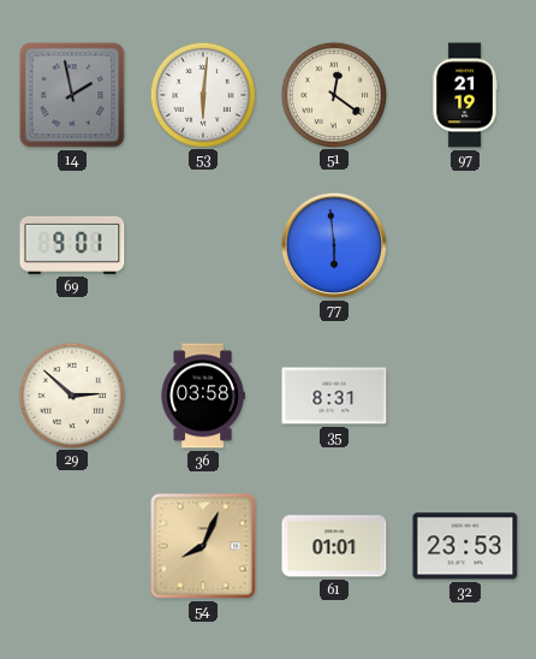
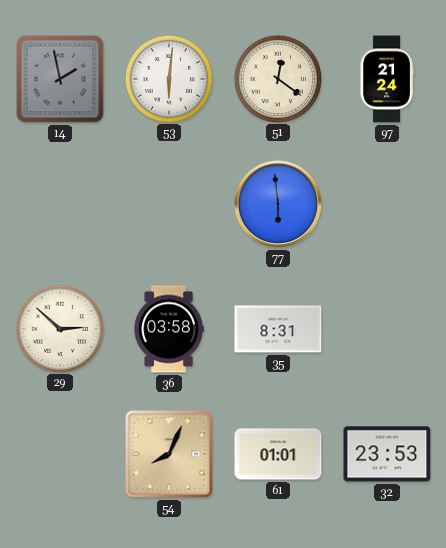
97: 21:19 -> 21:24
69: 9:01 -> none
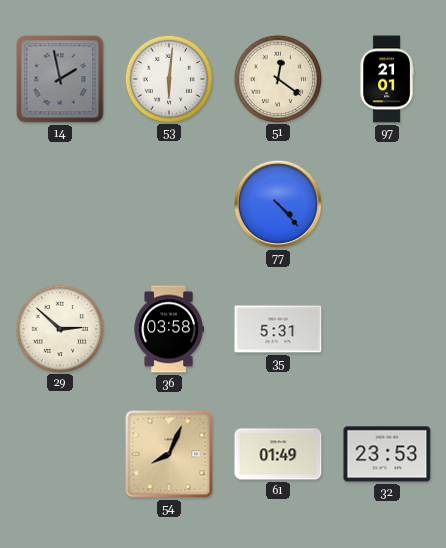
97: 21:24 -> 21:01
77: 5:59 -> 4:23
35: 8:31 -> 5:31
61: 01:01 -> 01:49
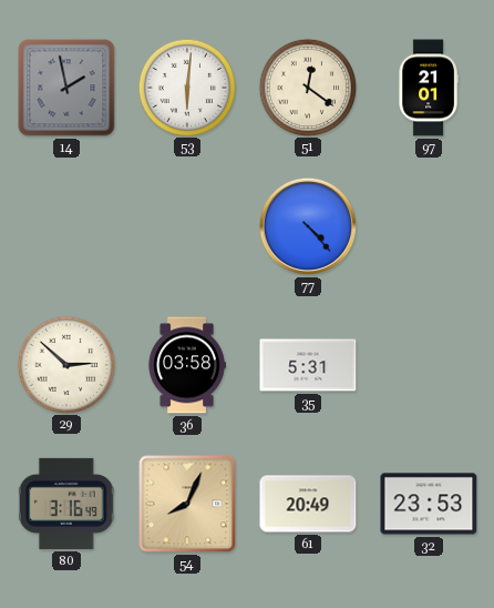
80: none -> 3:16
61: 01:49 -> 20:49
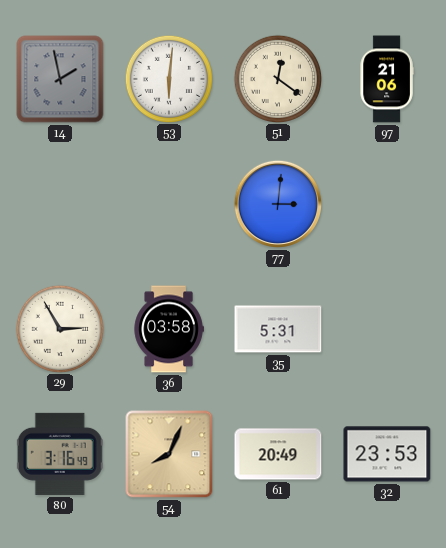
97: 21:01 -> 21:06
77: 4:23 -> 3:01
29: 2:52 -> 2:55
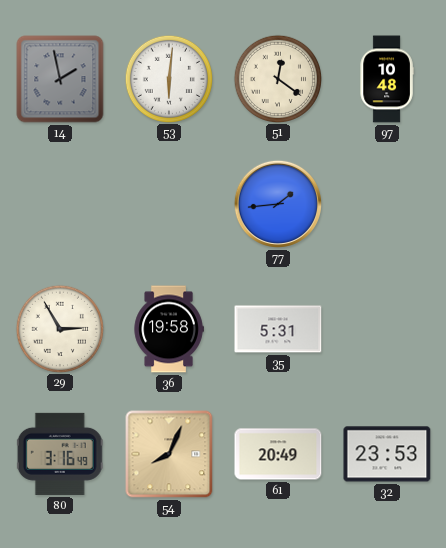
97: 21:06 -> 10:48
77: 3:01 -> 1:44
36: 03:58 -> 19:58
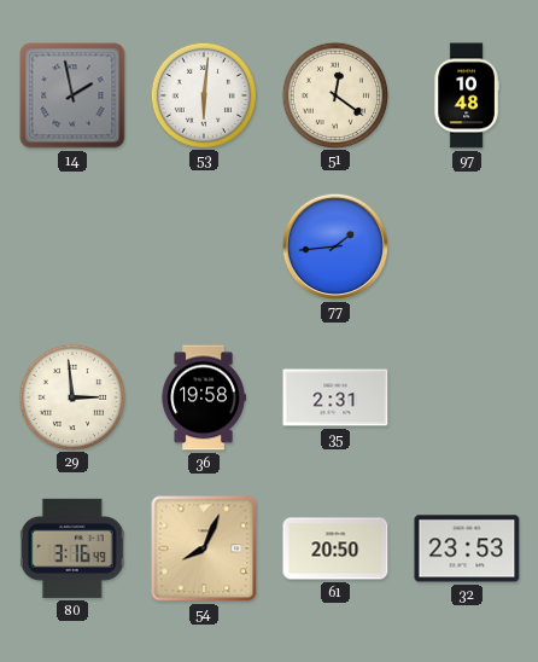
29: 2:55 -> 2:59
35: 5:31 -> 2:31
61: 20:49 -> 20:50
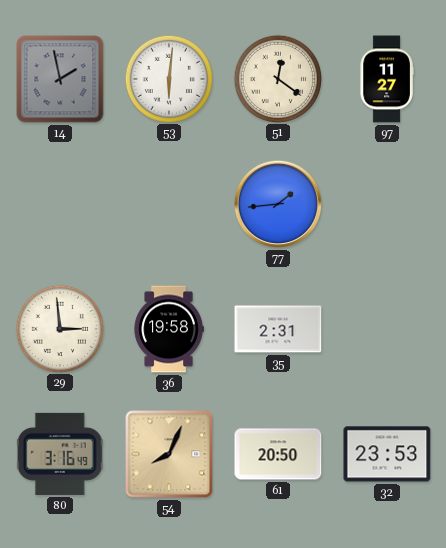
97: 10:48 -> 11:27
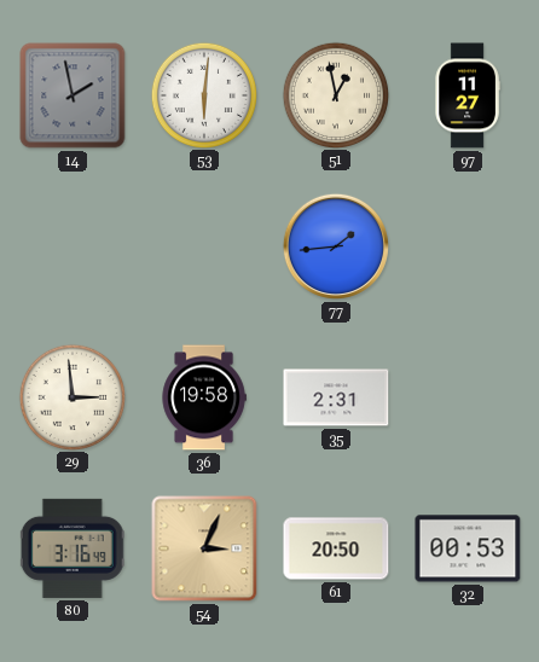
51: 12:21 -> 12:58
54: 8:04 -> 3:04
32: 23:53 -> 00:53
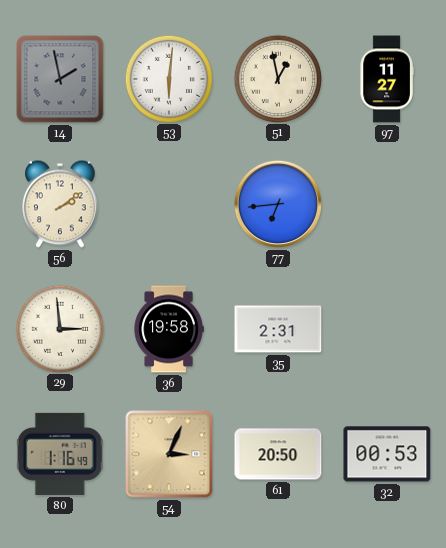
56: none -> 2:09
77: 1:44 -> 6:44
80: 3:16 -> 1:16
